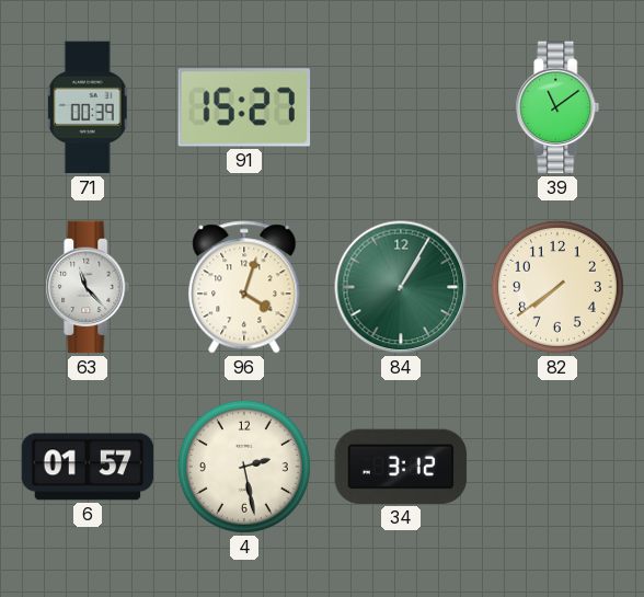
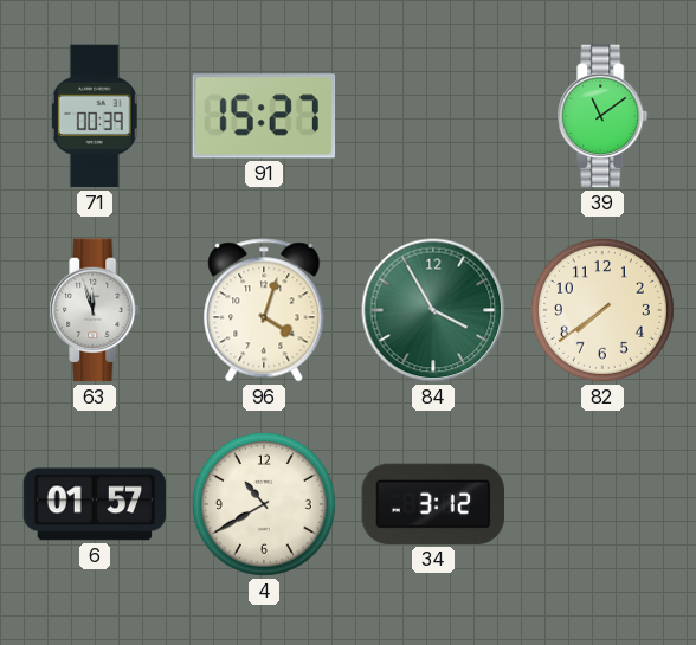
63: 11:23 -> 11:57
84: 1:05 -> 3:55
4: 2:28 -> 10:40
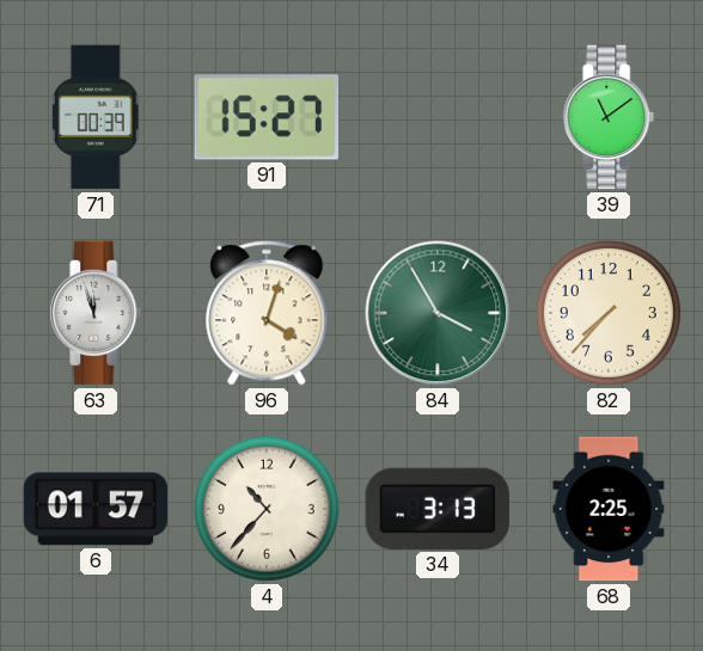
82: 7:39 -> 7:37
4: 10:40 -> 10:37
34: 3:12 -> 3:13
68: none -> 2:25
